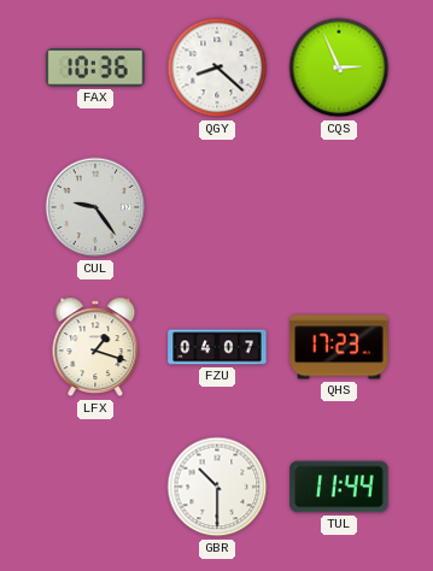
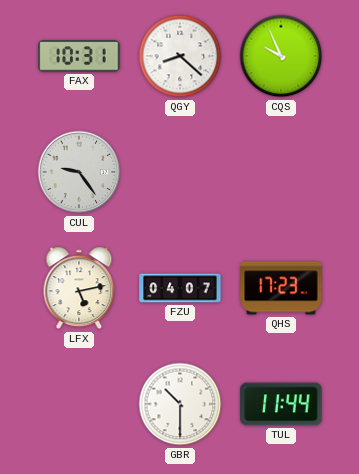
FAX: 10:36 -> 10:31
CQS: 2:56 -> 9:56
LFX: 1:18 -> 5:13
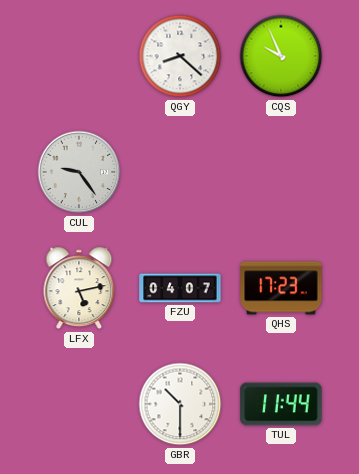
FAX: 10:31 -> none
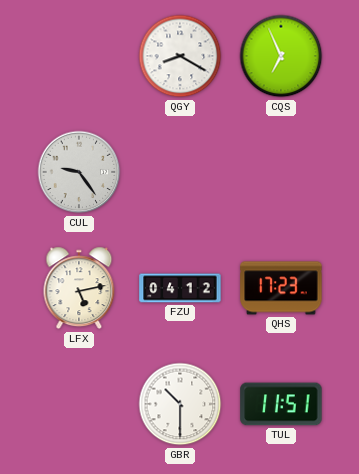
QGY: 8:22 -> 8:20
CQS: 9:56 -> 6:56
FZU: 04:07 -> 04:12
TUL: 11:44 -> 11:51
